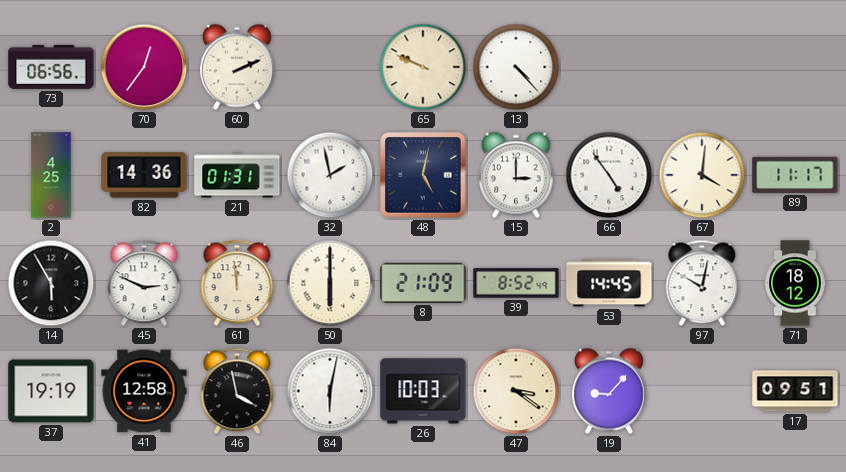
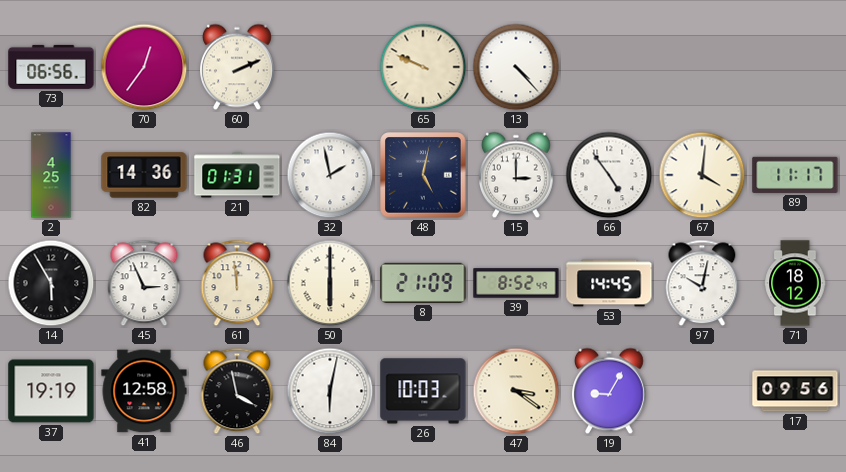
45: 2:49 -> 2:56
19: 9:07 -> 9:05
17: 09:51 -> 09:56
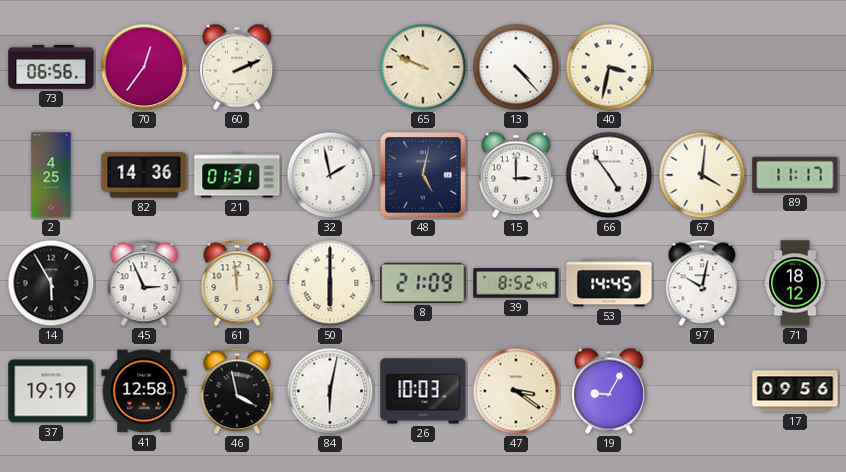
40: none -> 3:32
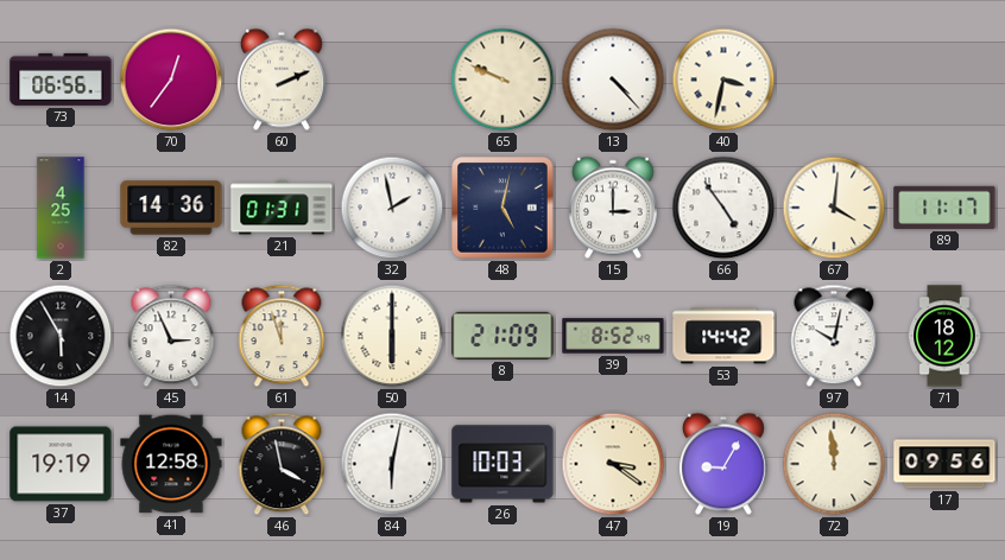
61: 11:59 -> 11:57
53: 14:45 -> 14:42
72: none -> 11:59
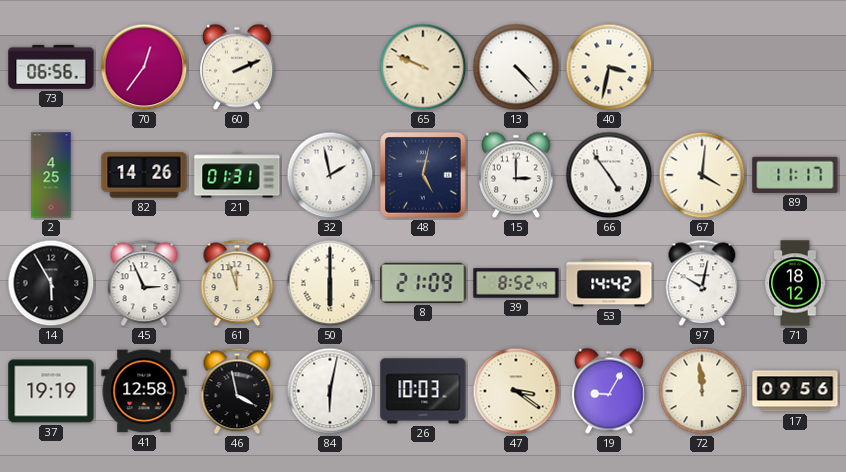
82: 14:36 -> 14:26
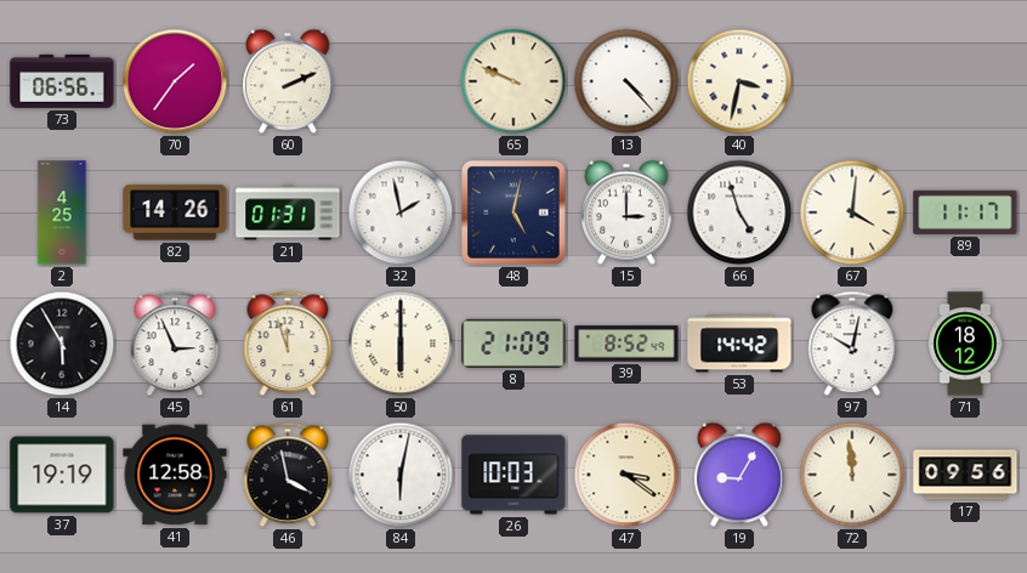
70: 12:36 -> 1:36
66: 4:54 -> 4:57
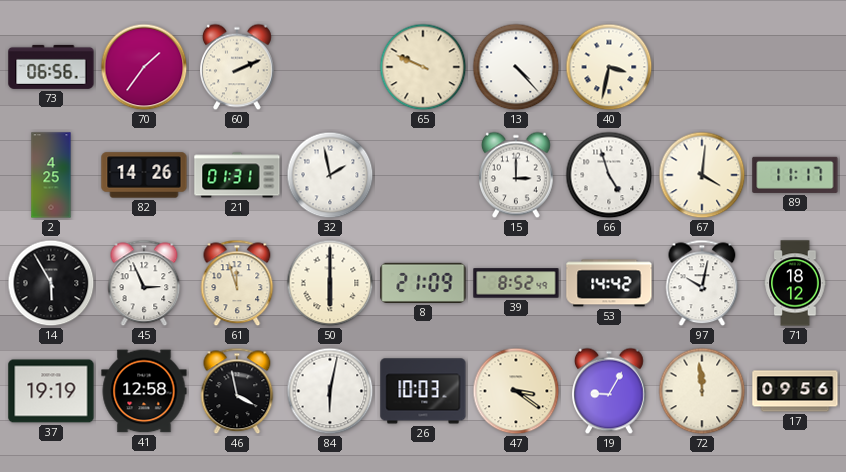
48: 5:02 -> none
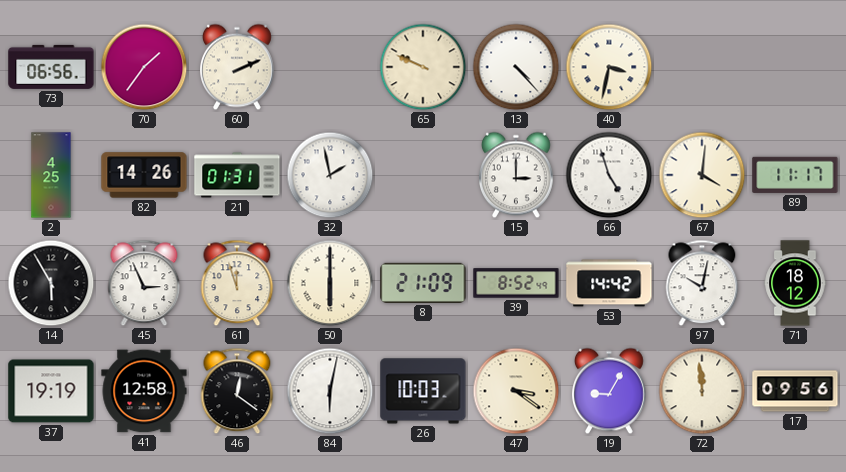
46: 3:58 -> 12:21
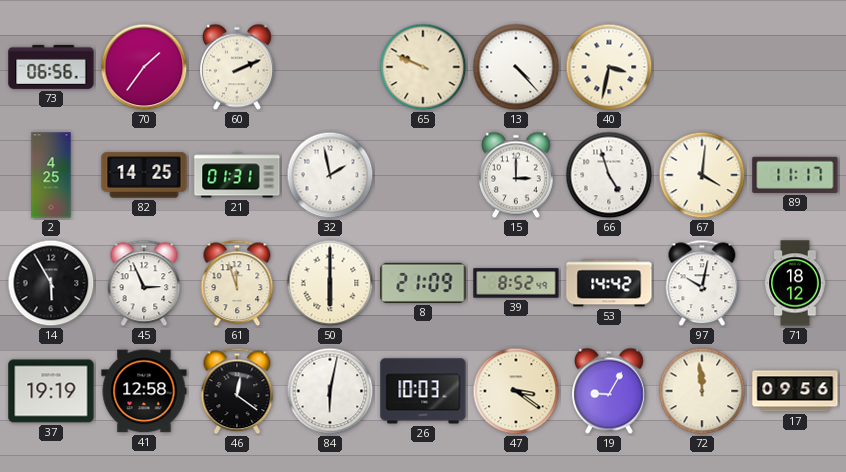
82: 14:26 -> 14:25
